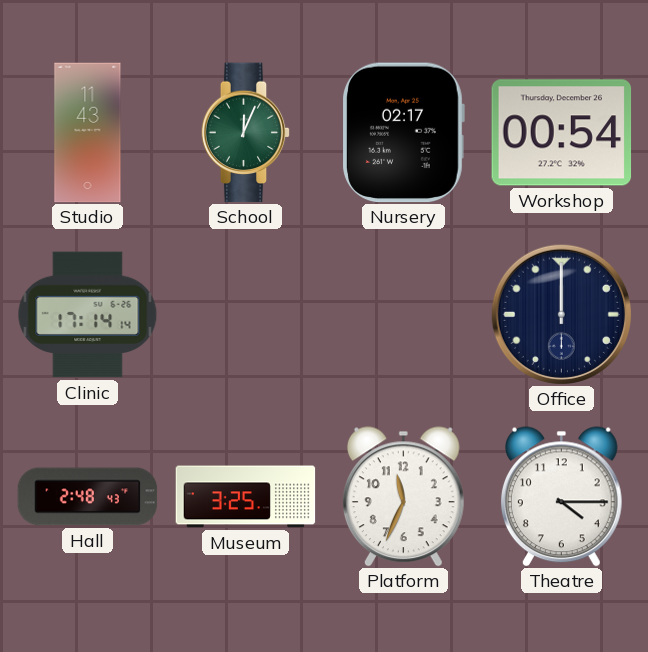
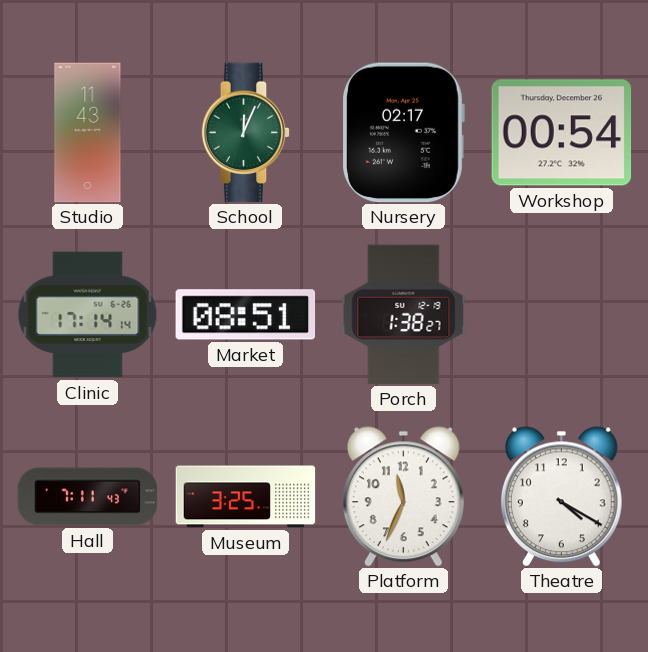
Market: none -> 08:51
Porch: none -> 1:38
Office: 12:00 -> none
Hall: 2:48 -> 7:11
Theatre: 4:15 -> 4:20
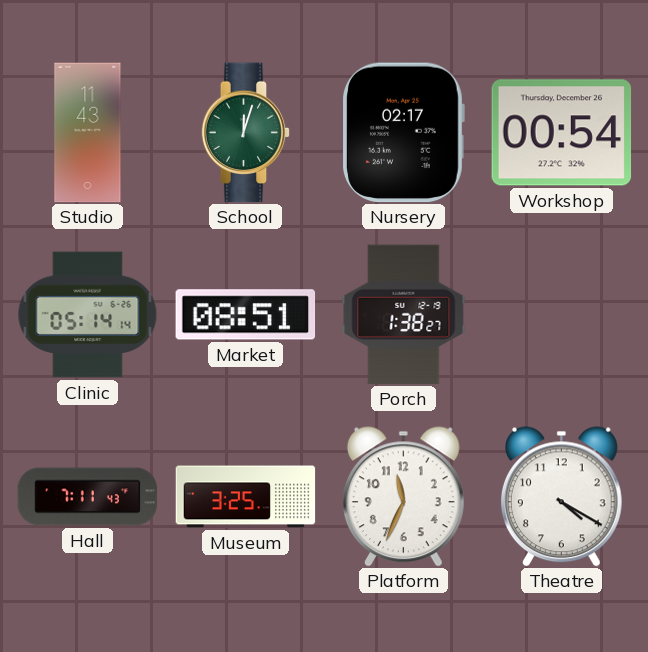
School: 12:04 -> 12:03
Clinic: 17:14 -> 05:14
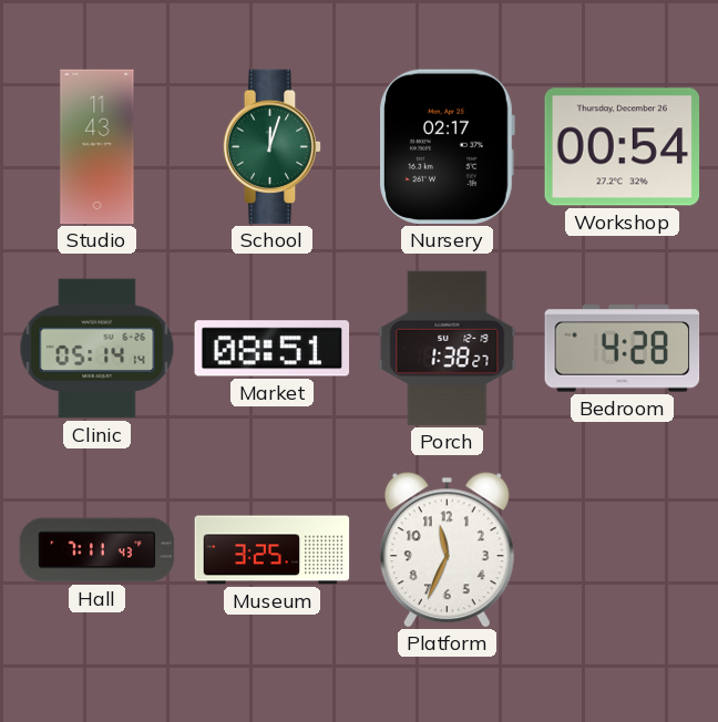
Bedroom: none -> 4:28
Theatre: 4:20 -> none
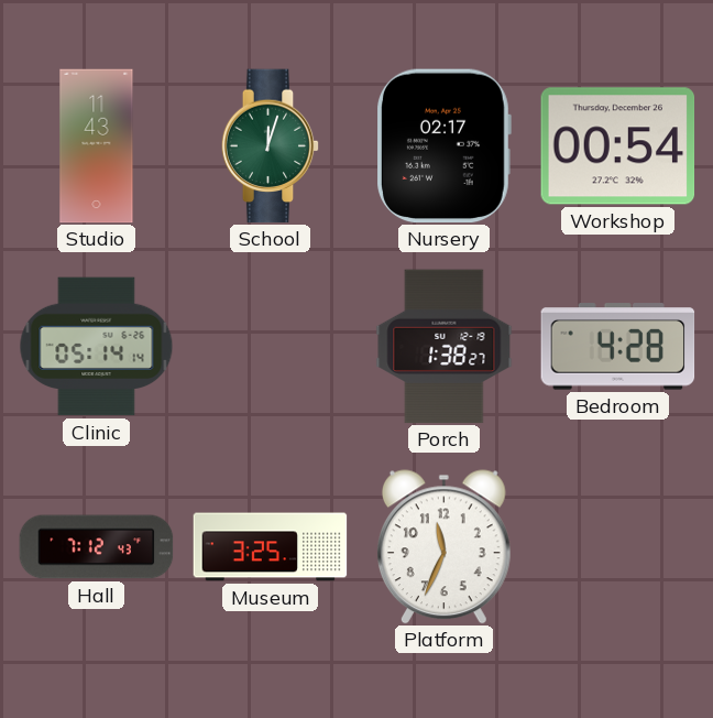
Market: 08:51 -> none
Hall: 7:11 -> 7:12
